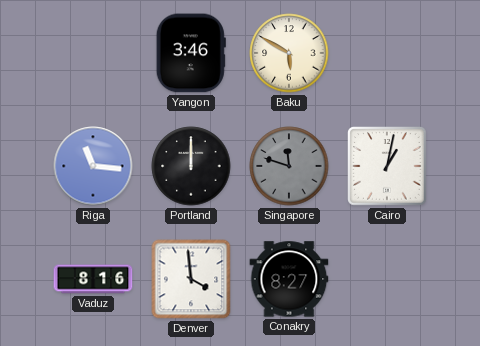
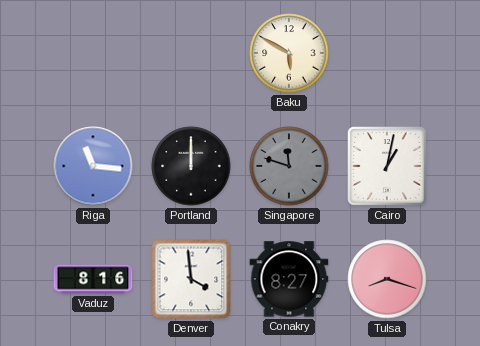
Yangon: 3:46 -> none
Tulsa: none -> 8:18
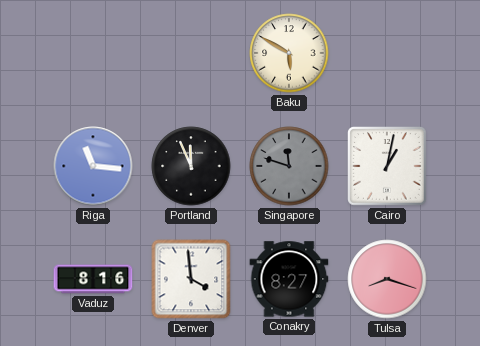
Portland: 12:00 -> 11:56
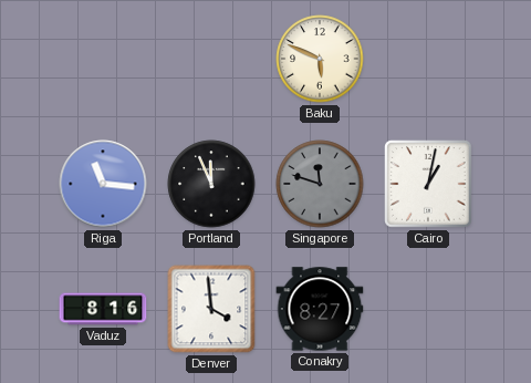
Baku: 5:50 -> 5:49
Tulsa: 8:18 -> none
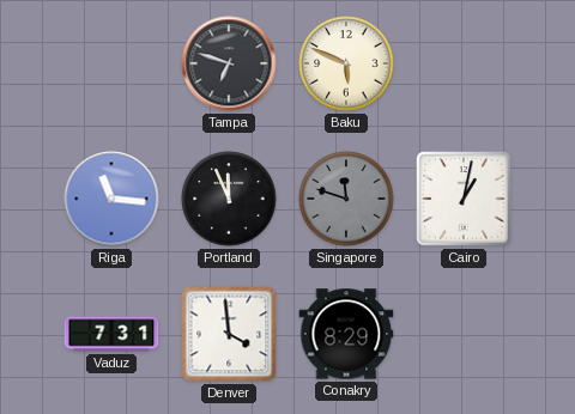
Tampa: none -> 6:48
Vaduz: 8:16 -> 7:31
Conakry: 8:27 -> 8:29
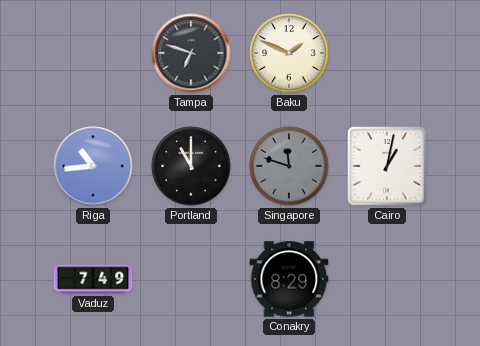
Baku: 5:49 -> 1:49
Riga: 11:16 -> 10:44
Portland: 11:56 -> 11:00
Vaduz: 7:31 -> 7:49
Denver: 3:59 -> none
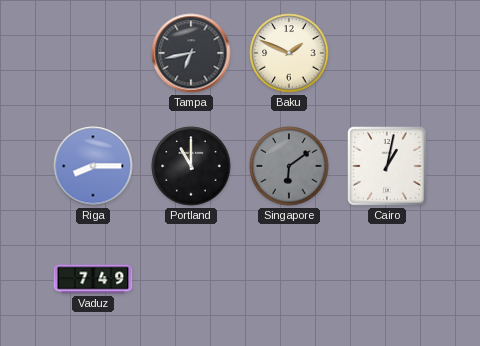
Tampa: 6:48 -> 6:43
Riga: 10:44 -> 8:15
Singapore: 11:48 -> 6:09
Conakry: 8:29 -> none
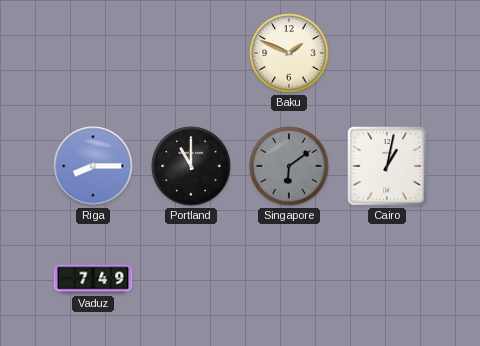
Tampa: 6:43 -> none
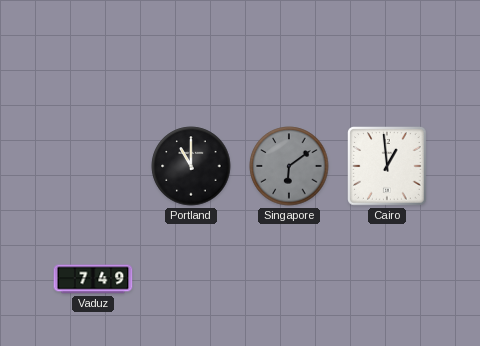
Baku: 1:49 -> none
Riga: 8:15 -> none
Cairo: 1:02 -> 12:59
